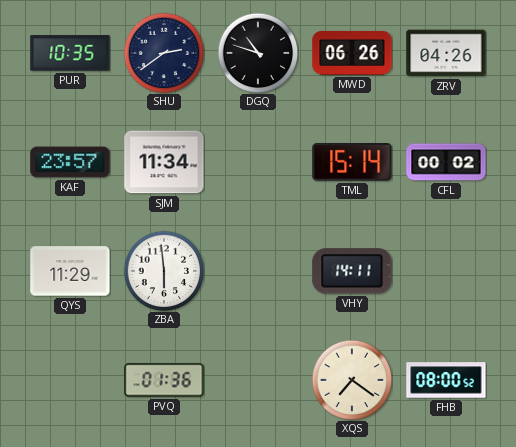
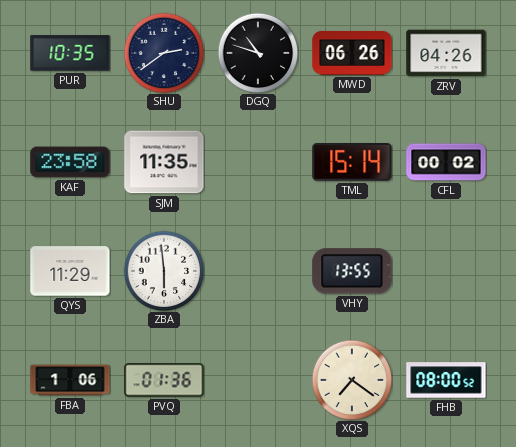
KAF: 23:57 -> 23:58
SJM: 11:34 -> 11:35
VHY: 14:11 -> 13:55
FBA: none -> 1:06
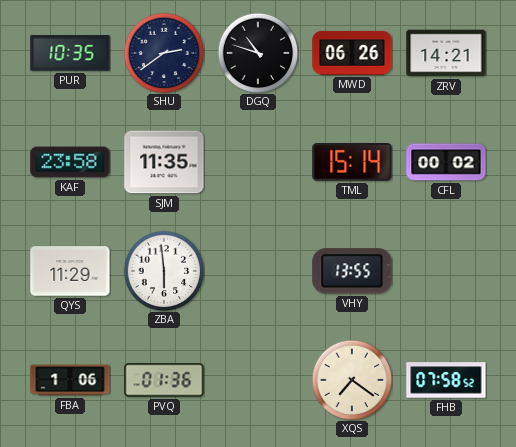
ZRV: 04:26 -> 14:21
FHB: 08:00 -> 07:58
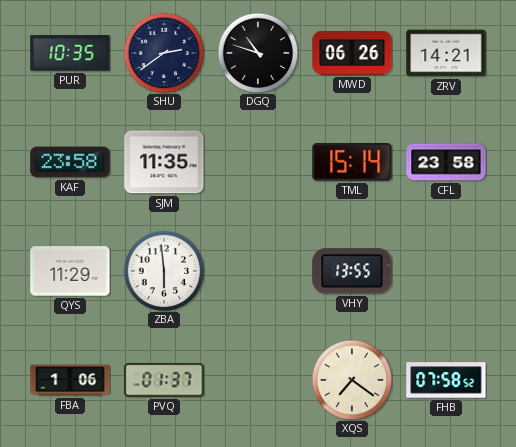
CFL: 00:02 -> 23:58
PVQ: 01:36 -> 01:37
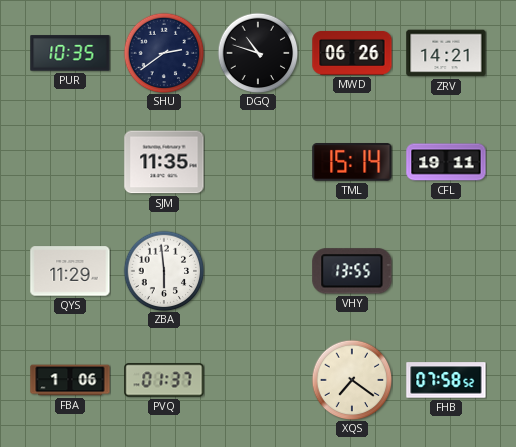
KAF: 23:58 -> none
CFL: 23:58 -> 19:11
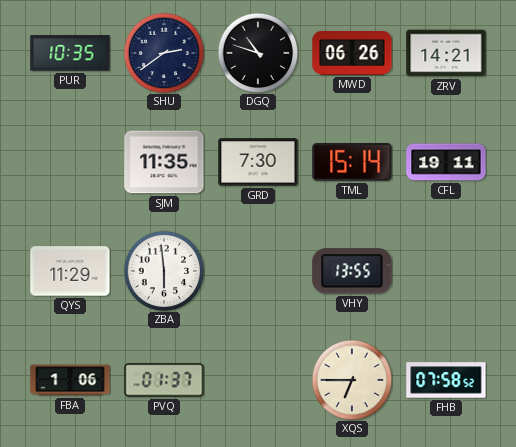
GRD: none -> 7:30
XQS: 7:21 -> 6:45
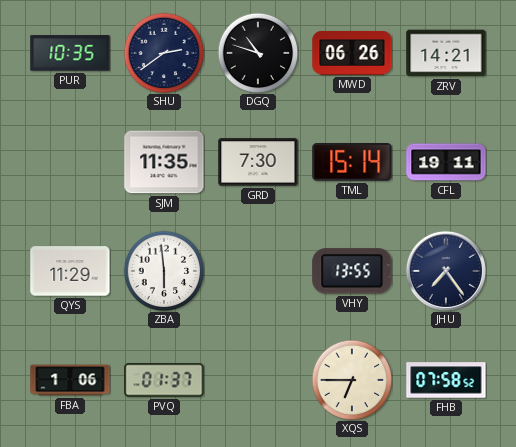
JHU: none -> 7:24
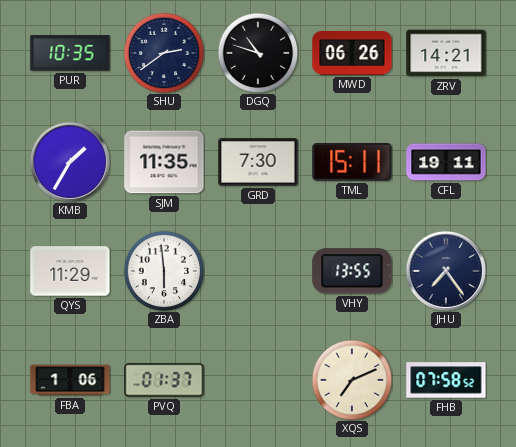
KMB: none -> 1:35
TML: 15:14 -> 15:11
XQS: 6:45 -> 7:11
